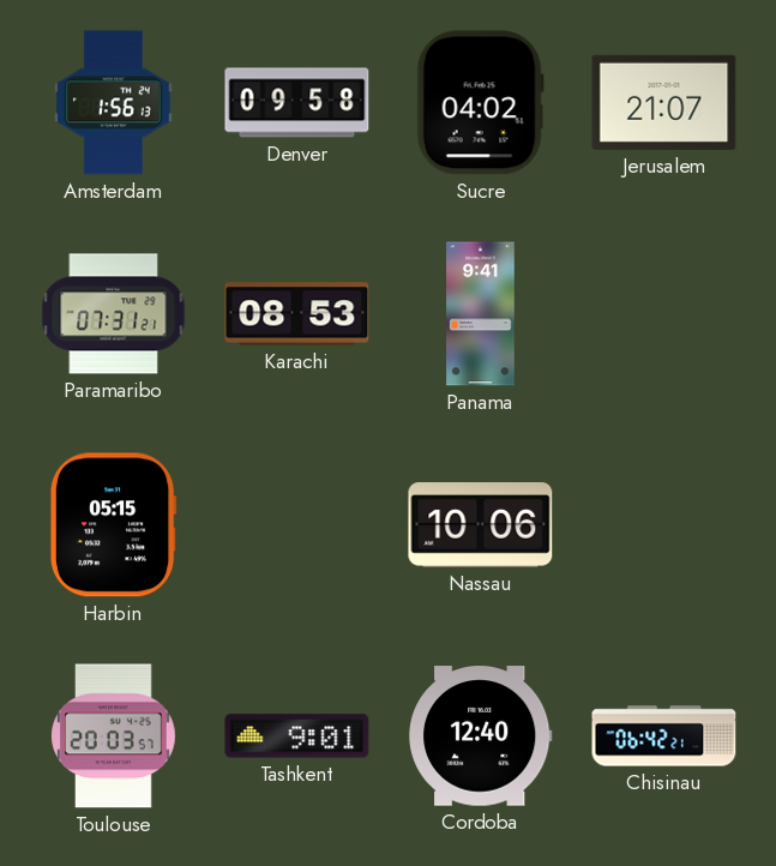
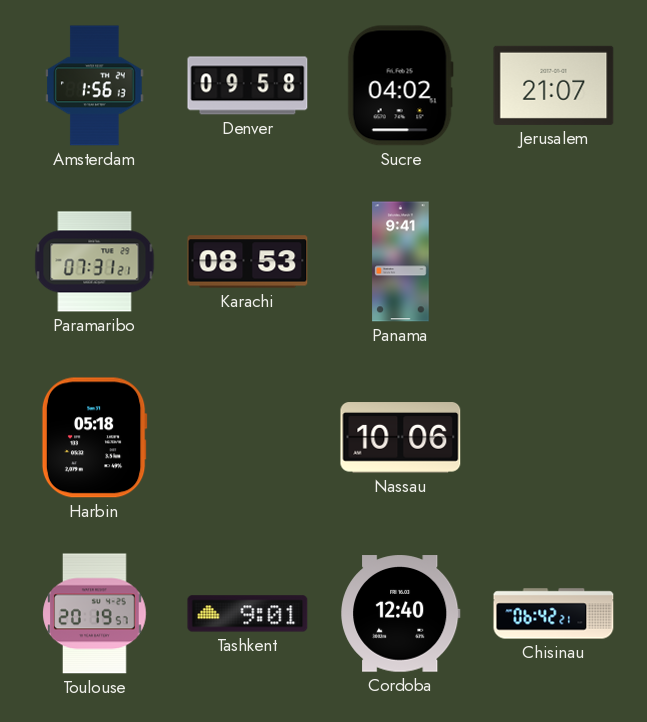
Harbin: 05:15 -> 05:18
Toulouse: 20:03 -> 20:19
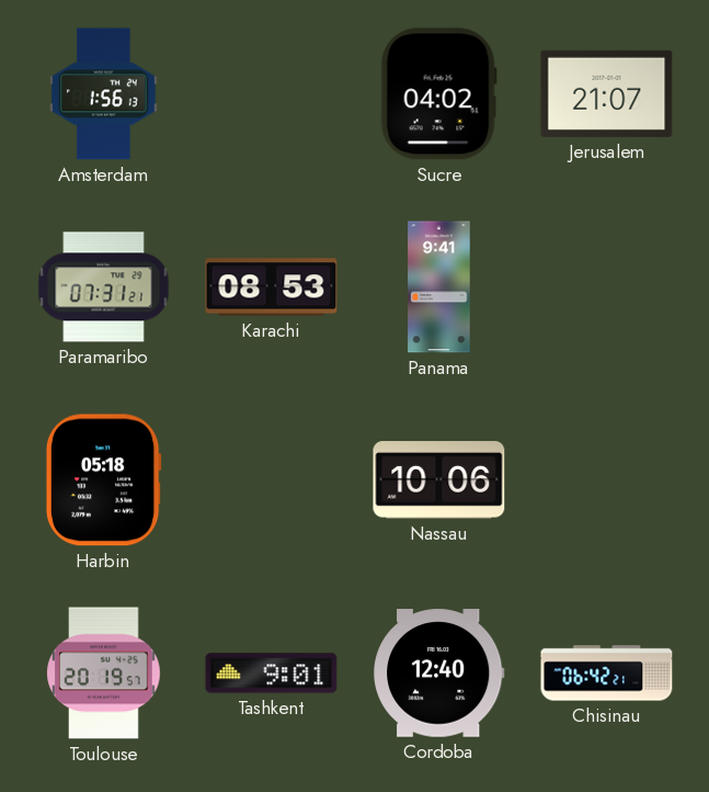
Denver: 09:58 -> none
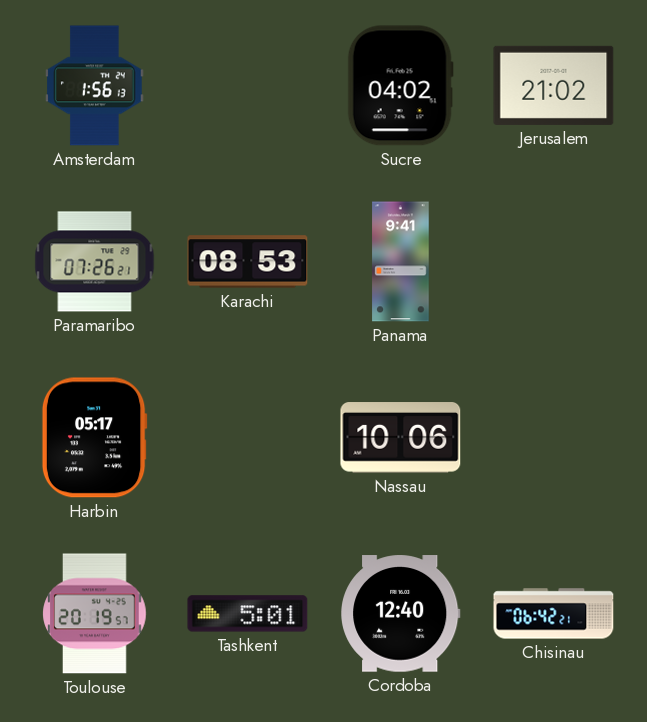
Jerusalem: 21:07 -> 21:02
Paramaribo: 07:31 -> 07:26
Harbin: 05:18 -> 05:17
Tashkent: 9:01 -> 5:01
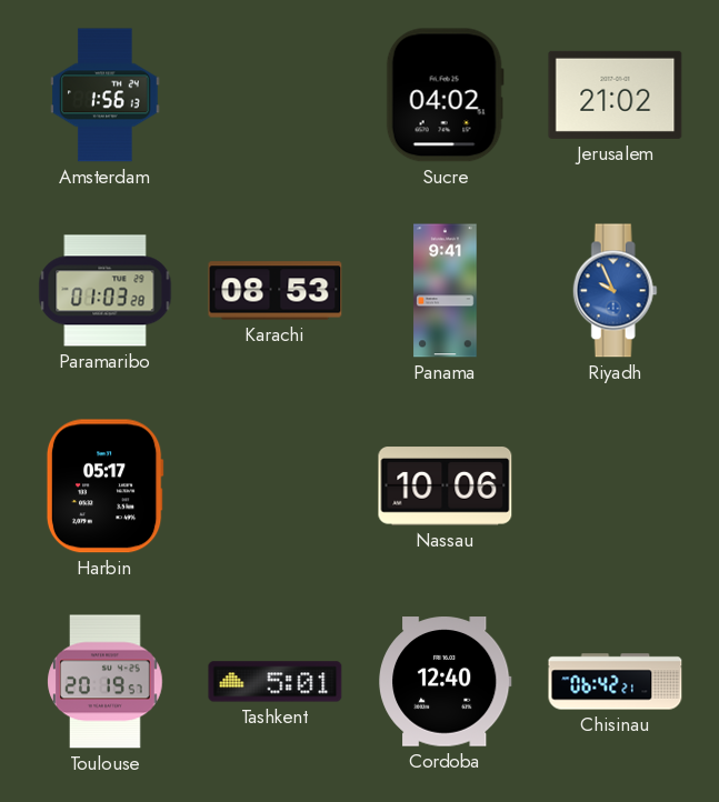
Paramaribo: 07:26 -> 01:03
Riyadh: none -> 9:56
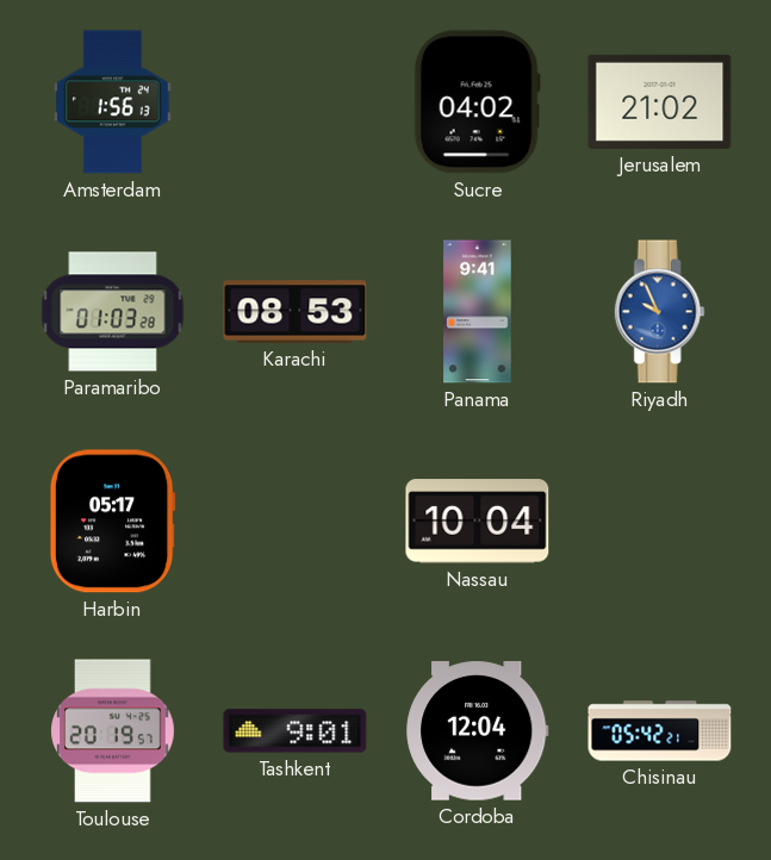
Nassau: 10:06 -> 10:04
Tashkent: 5:01 -> 9:01
Cordoba: 12:40 -> 12:04
Chisinau: 06:42 -> 05:42
